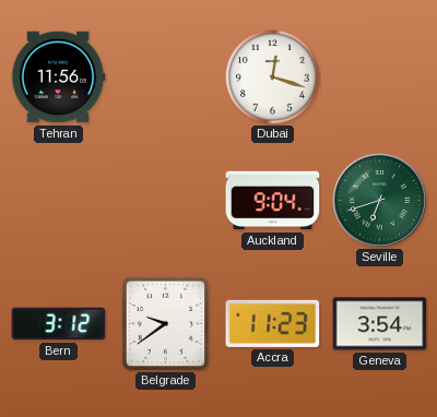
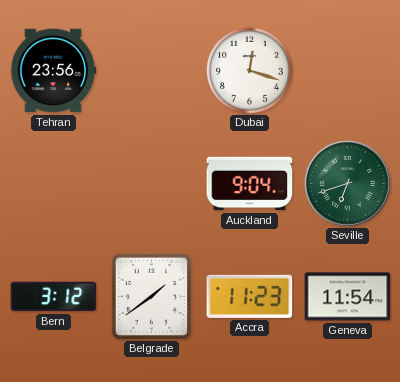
Tehran: 11:56 -> 23:56
Belgrade: 9:39 -> 1:39
Geneva: 3:54 -> 11:54
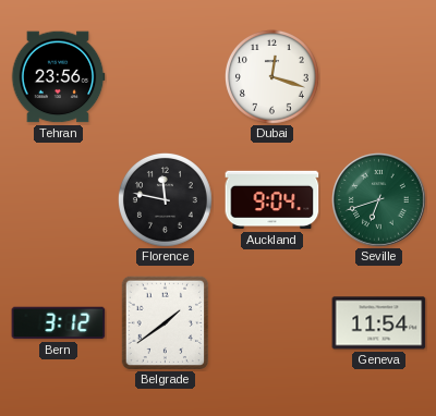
Florence: none -> 11:47
Accra: 11:23 -> none
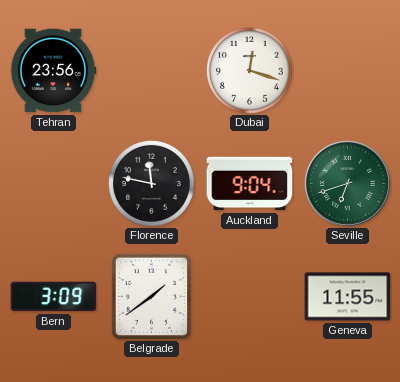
Bern: 3:12 -> 3:09
Geneva: 11:54 -> 11:55
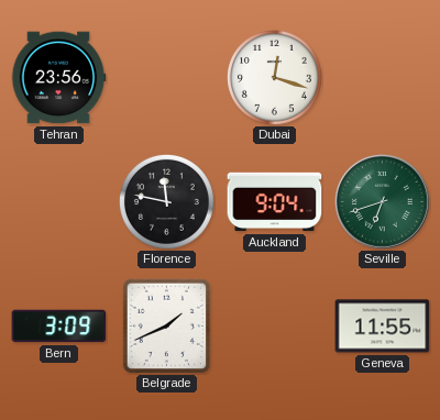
Belgrade: 1:39 -> 1:41
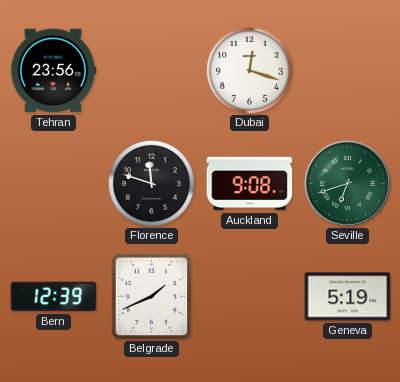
Florence: 11:47 -> 11:48
Auckland: 9:04 -> 9:08
Bern: 3:09 -> 12:39
Geneva: 11:55 -> 5:19
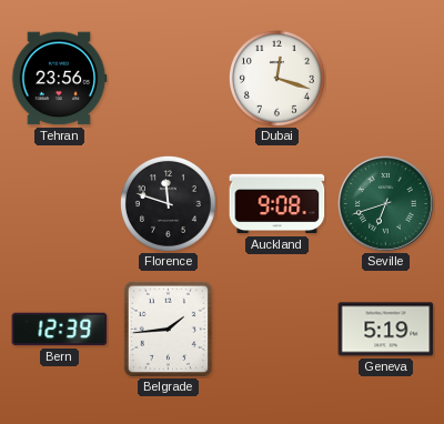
Belgrade: 1:41 -> 1:44
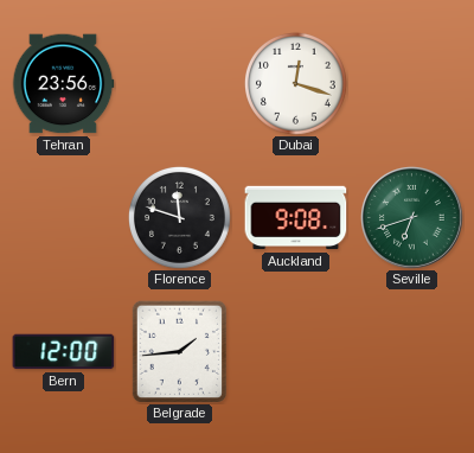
Bern: 12:39 -> 12:00
Geneva: 5:19 -> none
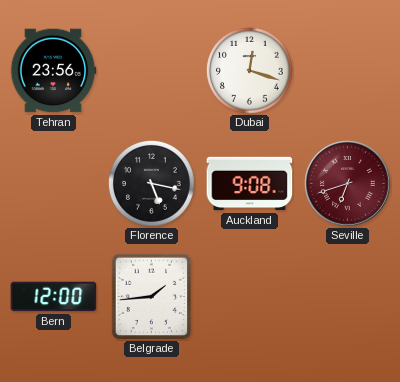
Florence: 11:48 -> 5:17
Seville dial: green -> burgundy
